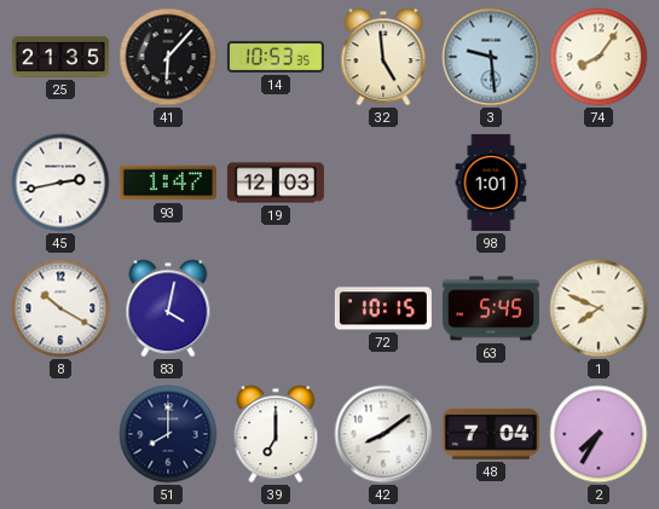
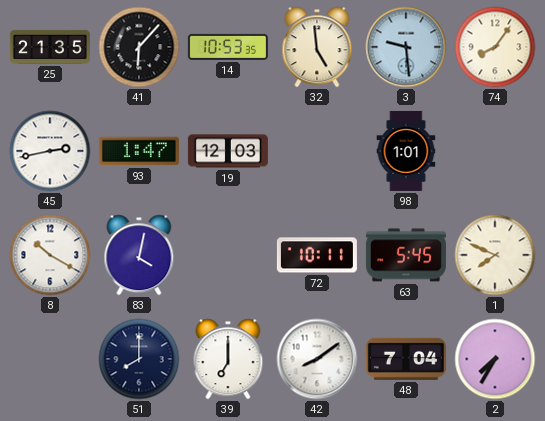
72: 10:15 -> 10:11
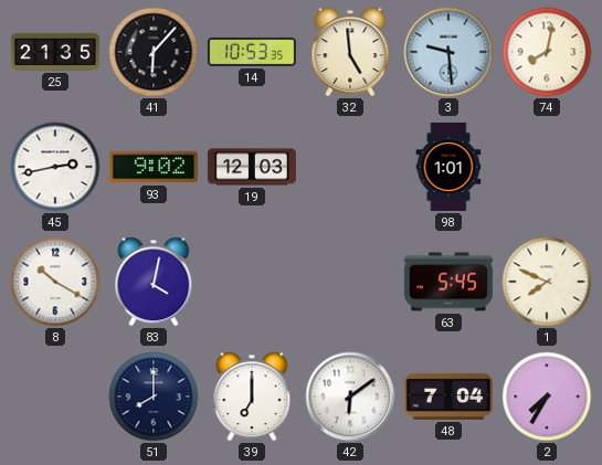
74: 8:06 -> 8:02
93: 1:47 -> 9:02
72: 10:11 -> none
42: 8:09 -> 6:09
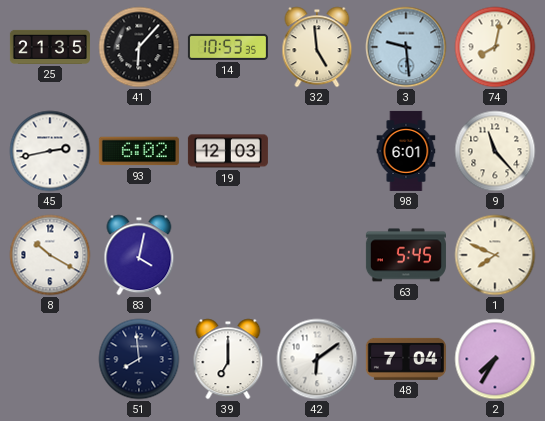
93: 9:02 -> 6:02
98: 1:01 -> 6:01
9: none -> 11:23
51: 8:00 -> 7:59
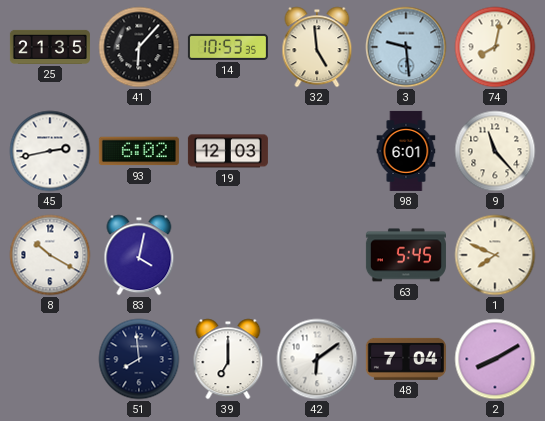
2: 7:35 -> 8:10
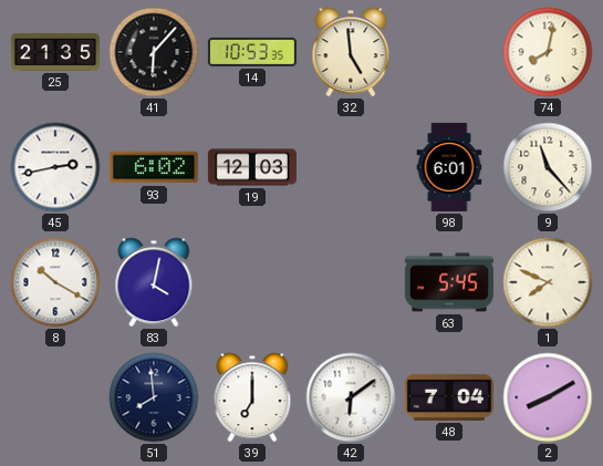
3: 9:29 -> none
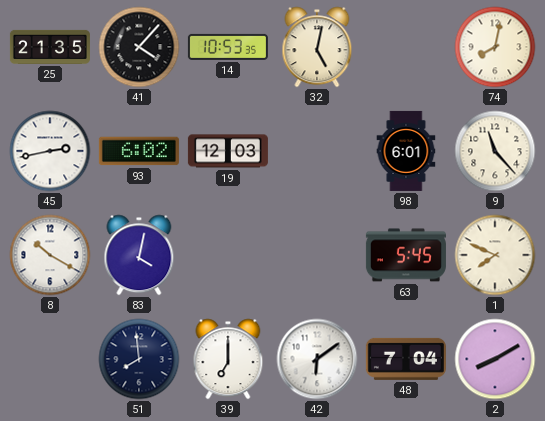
41: 6:07 -> 4:07
32: 4:59 -> 5:02
